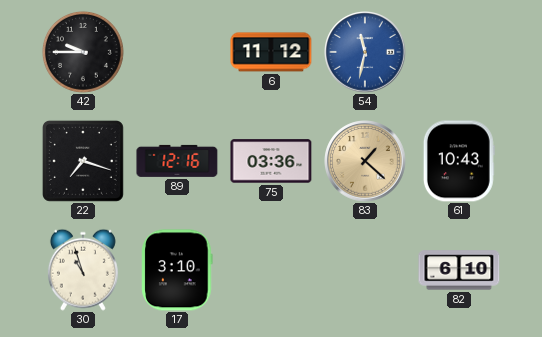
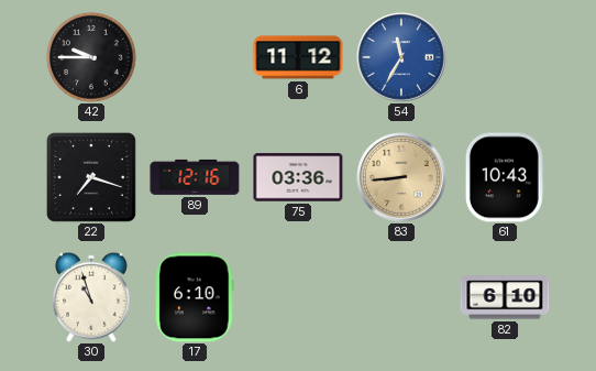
54: 11:32 -> 11:35
83: 1:22 -> 8:44
17: 3:10 -> 6:10
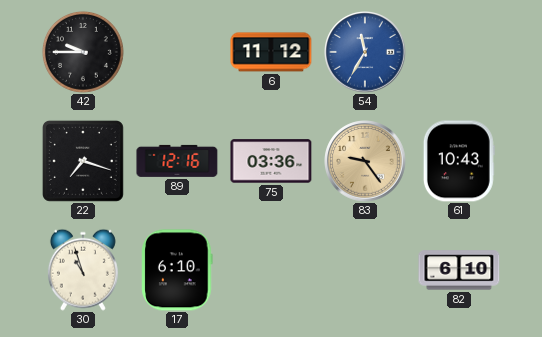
83: 8:44 -> 9:24
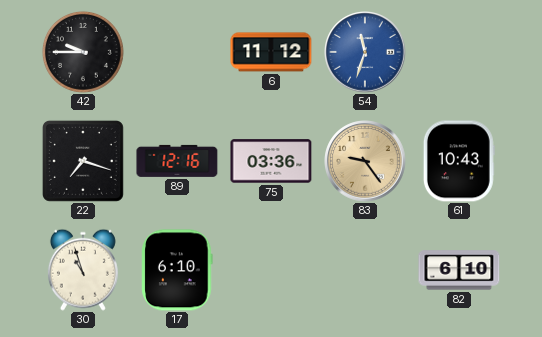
54: 11:35 -> 11:33
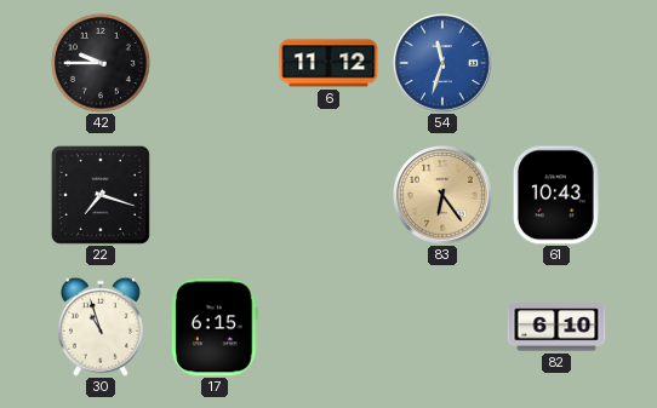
89: 12:16 -> none
75: 03:36 -> none
83: 9:24 -> 6:24
17: 6:10 -> 6:15
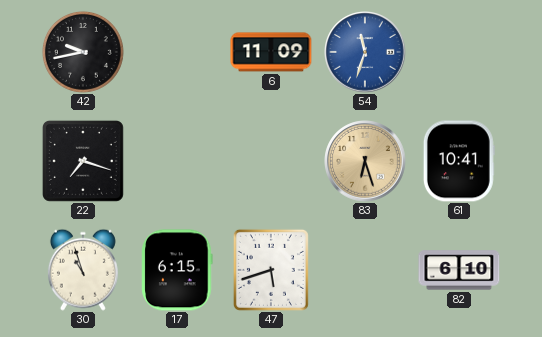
42: 9:45 -> 9:43
6: 11:12 -> 11:09
83: 6:24 -> 6:27
61: 10:43 -> 10:41
47: none -> 5:42
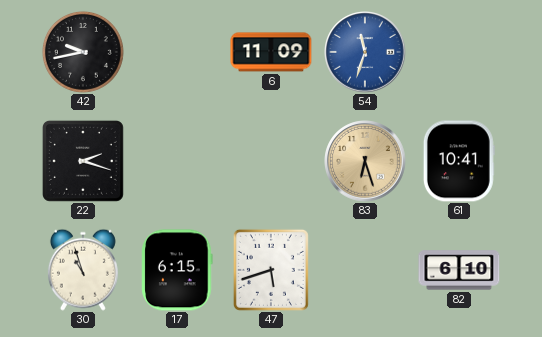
22: 7:18 -> 2:18
